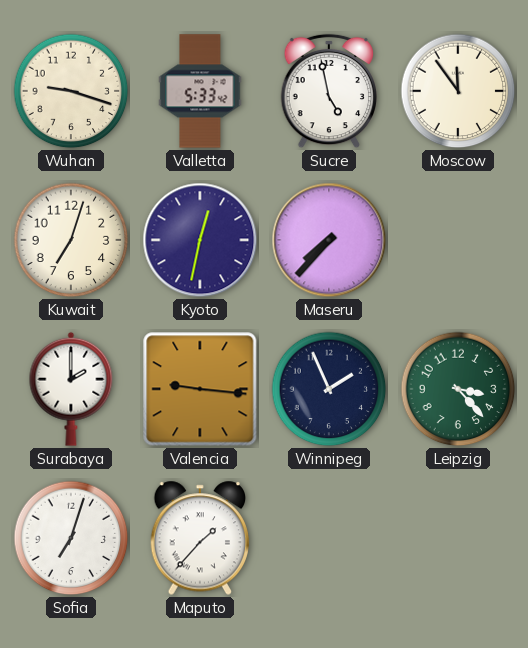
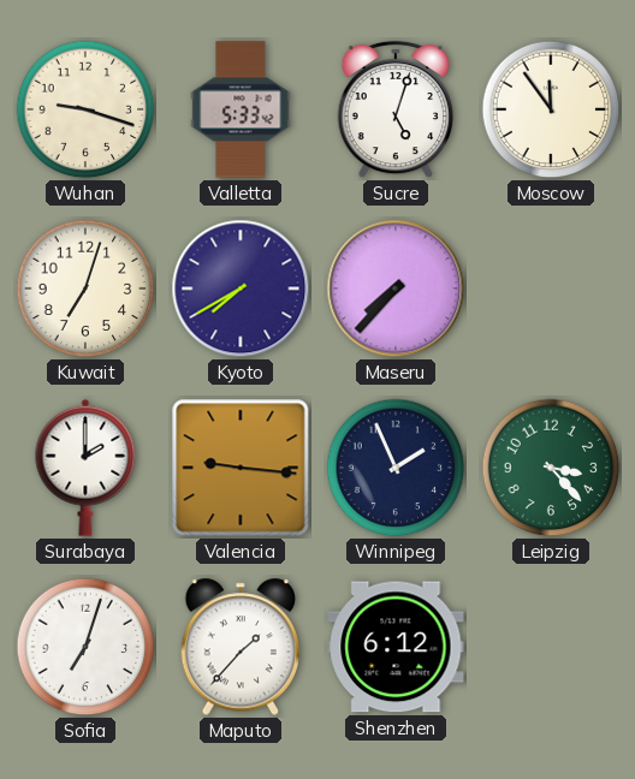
Sucre: 4:58 -> 5:03
Kyoto: 12:32 -> 7:40
Shenzhen: none -> 6:12
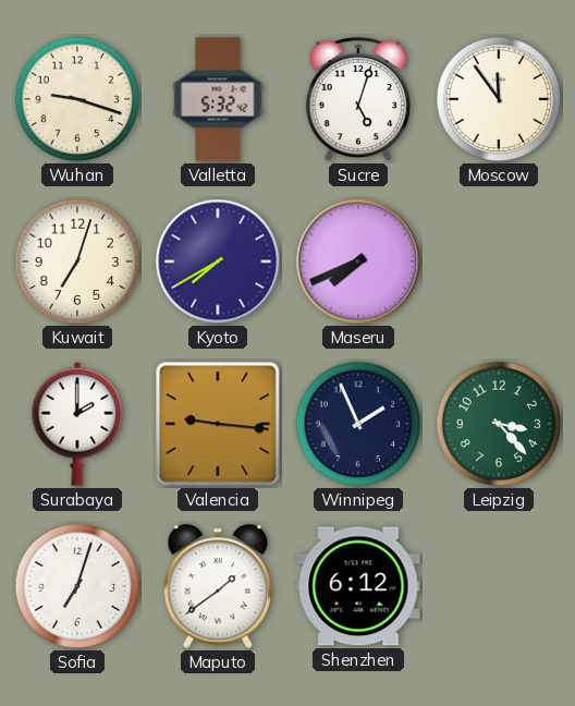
Valletta: 5:33 -> 5:32
Maseru: 7:37 -> 7:41
Maputo: 1:37 -> 1:39
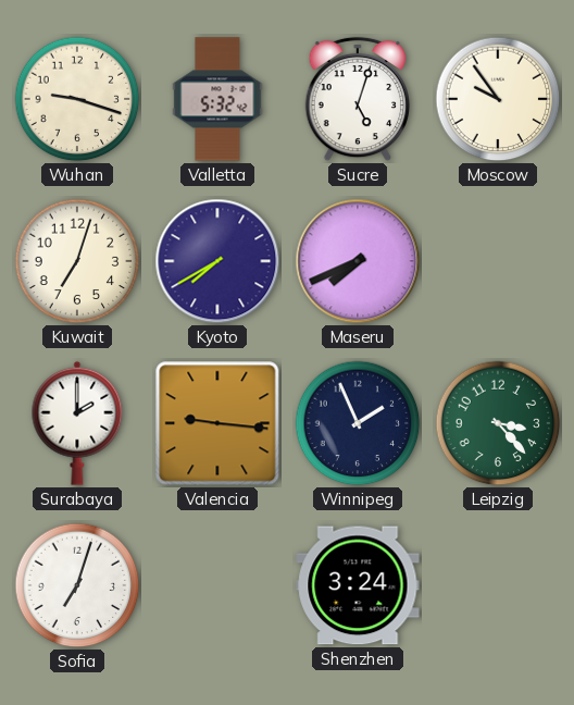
Moscow: 11:54 -> 9:54
Maputo: 1:39 -> none
Shenzhen: 6:12 -> 3:24
